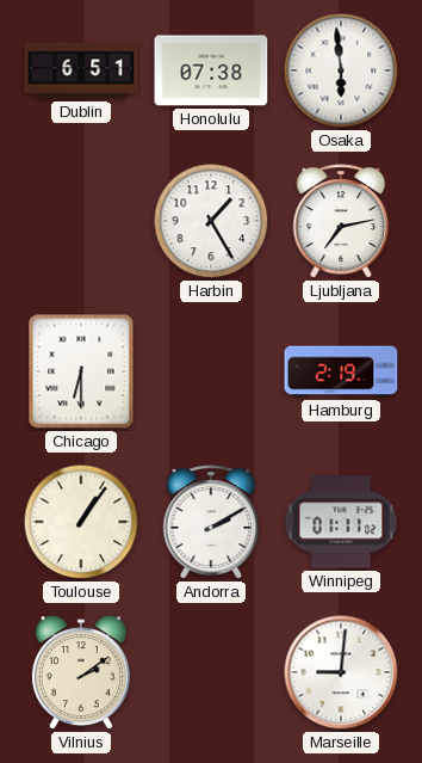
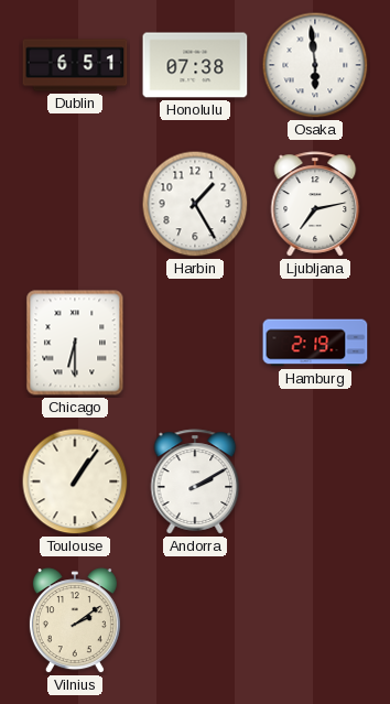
Winnipeg: 01:11 -> none
Marseille: 9:01 -> none
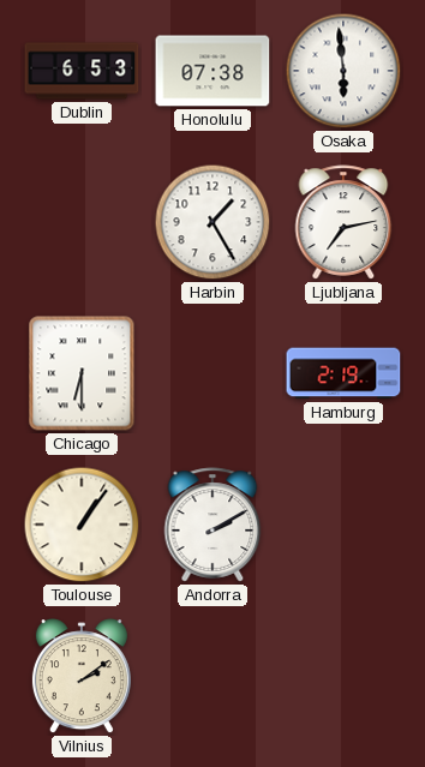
Dublin: 6:51 -> 6:53
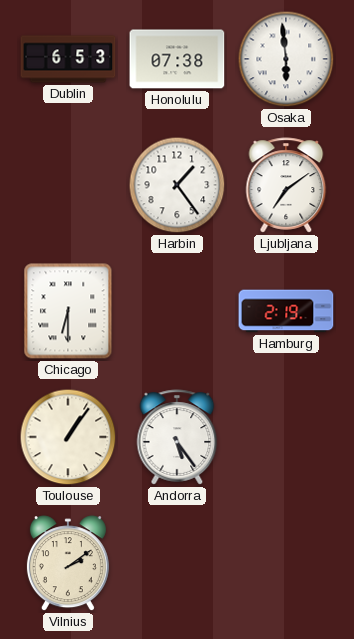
Harbin: 1:25 -> 1:24
Ljubljana: 7:13 -> 7:09
Andorra: 2:10 -> 5:24
